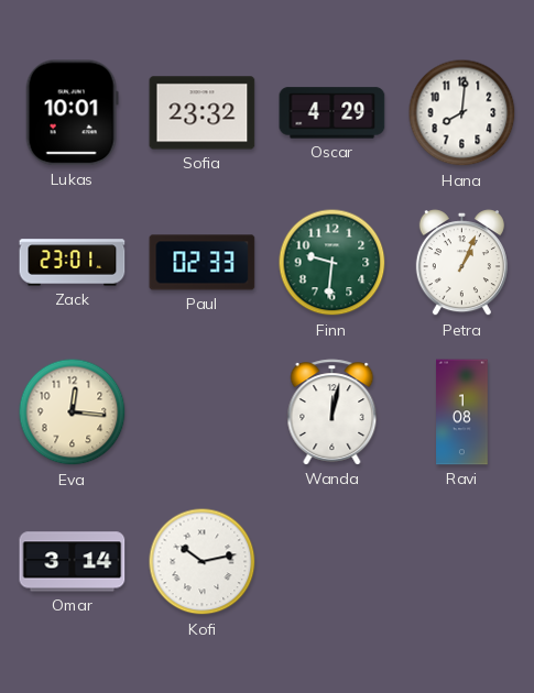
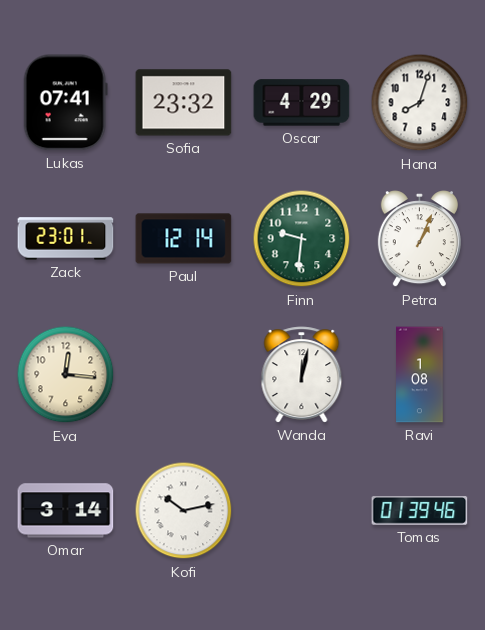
Lukas: 10:01 -> 07:41
Hana: 8:01 -> 8:03
Paul: 02:33 -> 12:14
Tomas: none -> 01:39
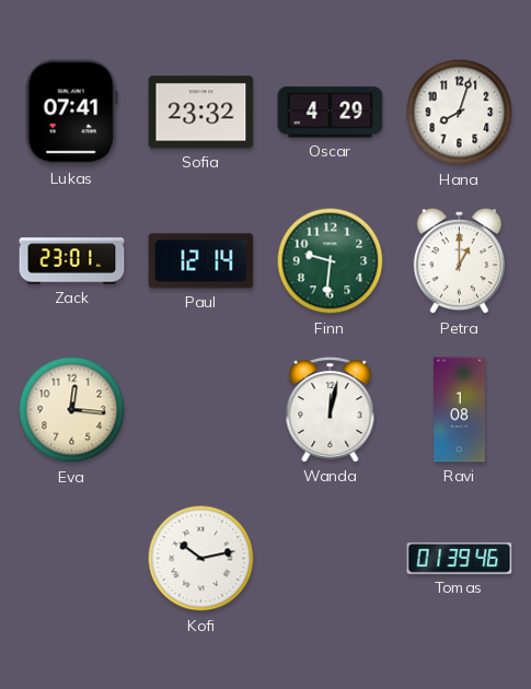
Petra: 1:04 -> 1:00
Omar: 3:14 -> none
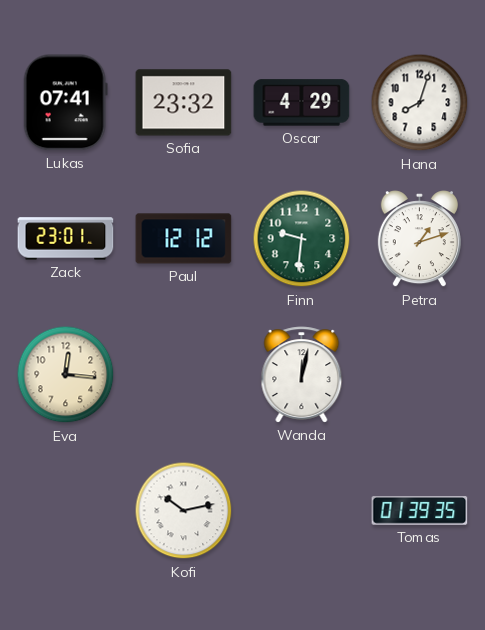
Paul: 12:14 -> 12:12
Petra: 1:00 -> 1:12
Ravi: 1:08 -> none
Tomas: 01:39:46 -> 01:39:35
